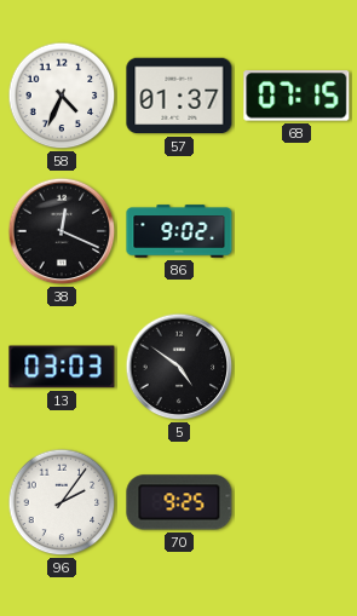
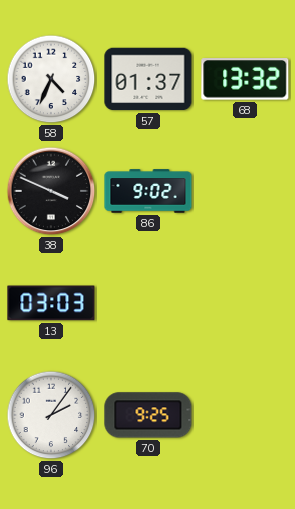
68: 07:15 -> 13:32
38: 12:19 -> 3:49
5: 4:51 -> none
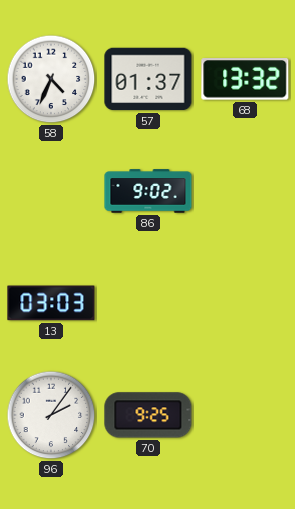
38: 3:49 -> none
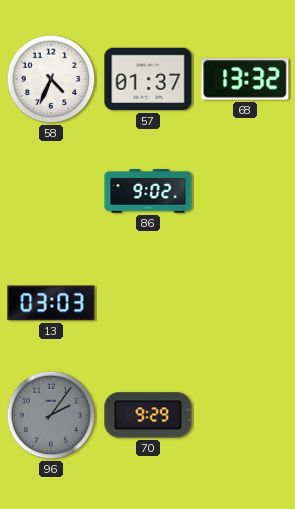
96 dial: white -> grey
70: 9:25 -> 9:29
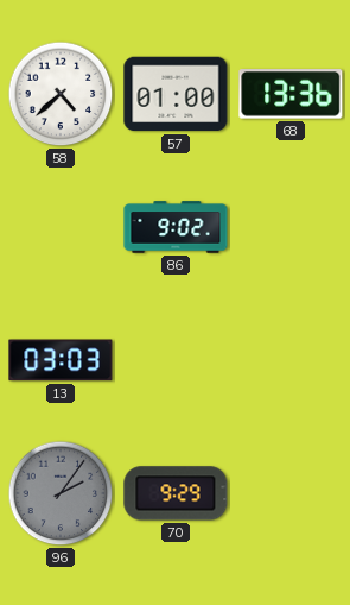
58: 4:34 -> 4:38
57: 01:37 -> 01:00
68: 13:32 -> 13:36
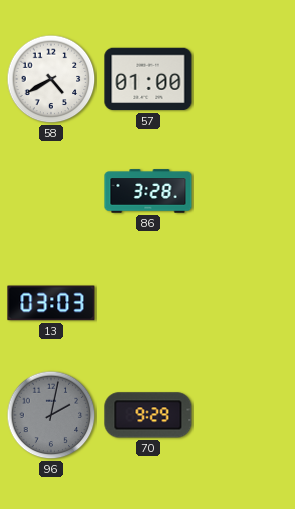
58: 4:38 -> 4:40
68: 13:36 -> none
86: 9:02 -> 3:28
96: 2:06 -> 2:02
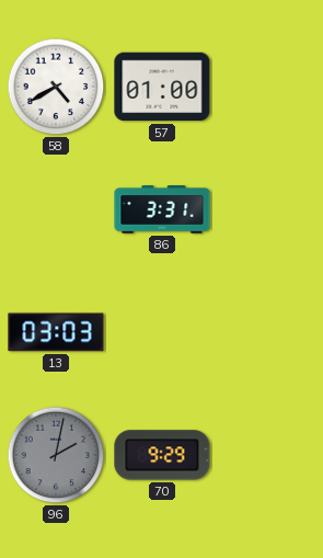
86: 3:28 -> 3:31
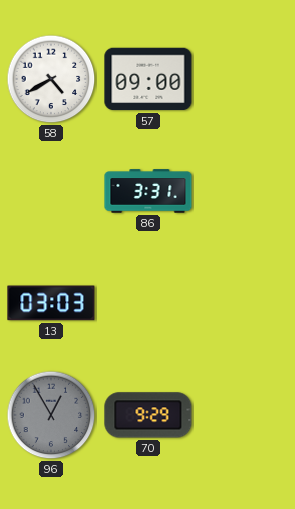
57: 01:00 -> 09:00
96: 2:02 -> 12:55
